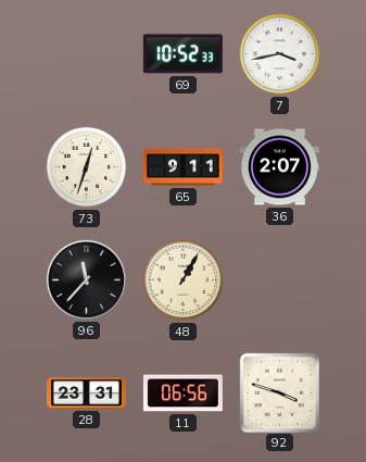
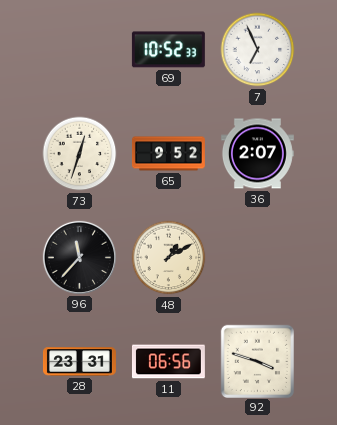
7: 3:43 -> 6:56
65: 9:11 -> 9:52
48: 1:05 -> 1:10
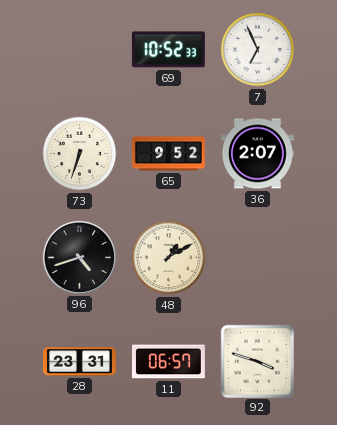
73: 12:33 -> 6:33
96: 11:37 -> 4:42
11: 06:56 -> 06:57
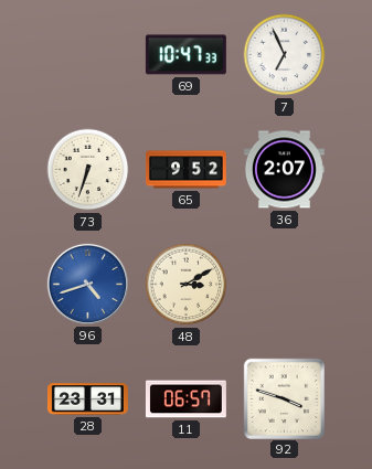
69: 10:52 -> 10:47
96 dial: black -> blue
48: 1:10 -> 3:10
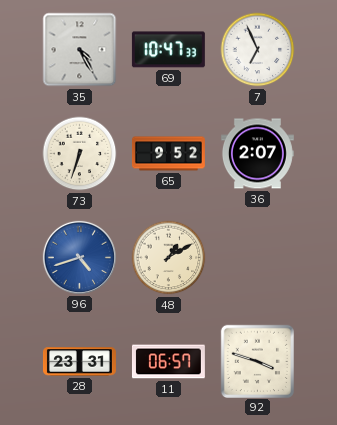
35: none -> 4:25
48: 3:10 -> 1:10
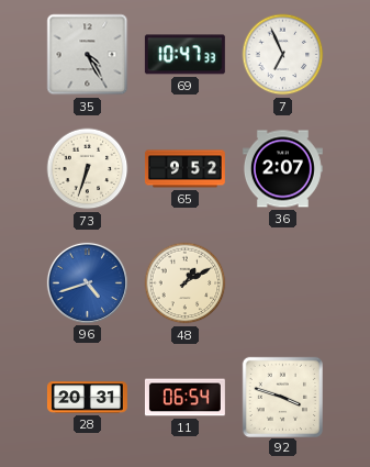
28: 23:31 -> 20:31
11: 06:57 -> 06:54
